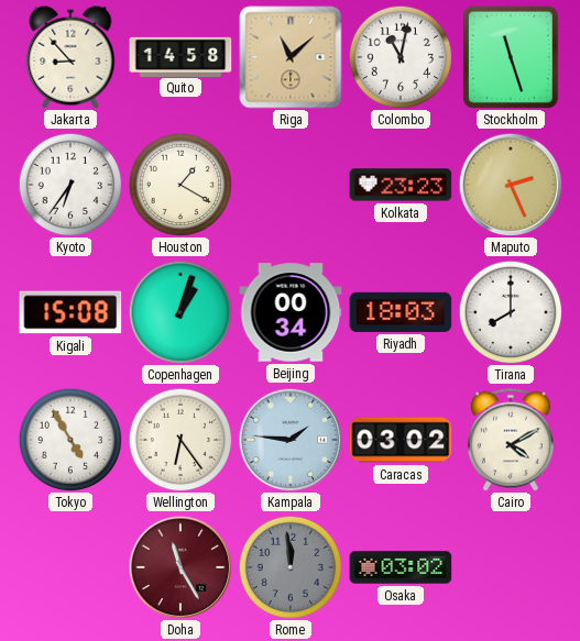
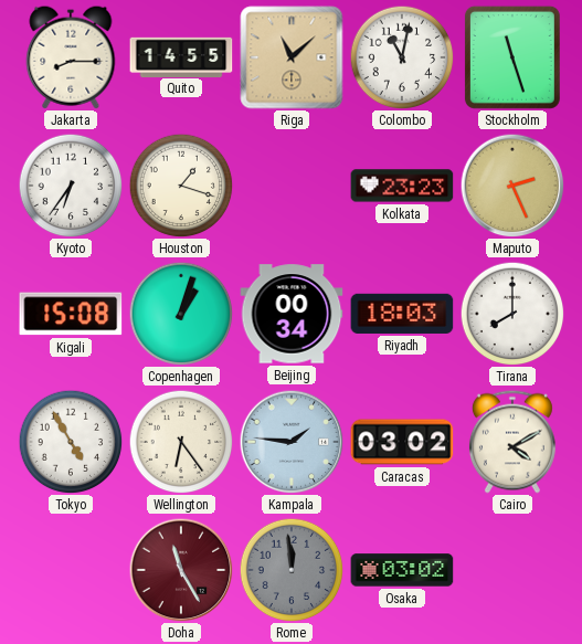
Jakarta: 8:53 -> 8:15
Quito: 14:58 -> 14:55
Houston: 1:20 -> 1:18
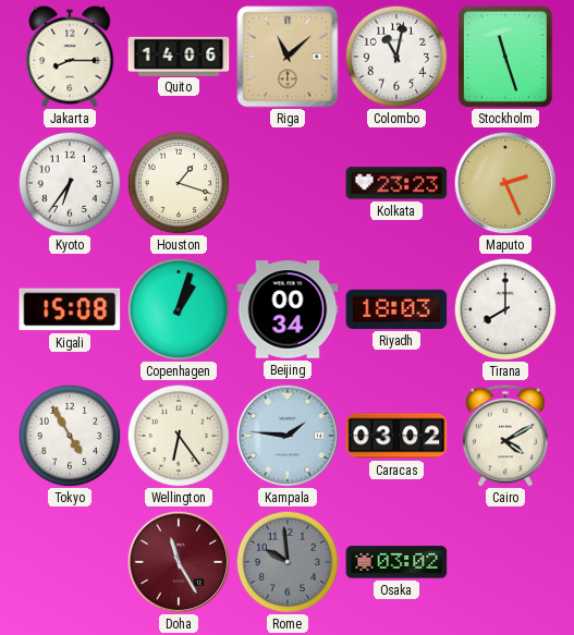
Quito: 14:55 -> 14:06
Rome: 11:59 -> 9:59
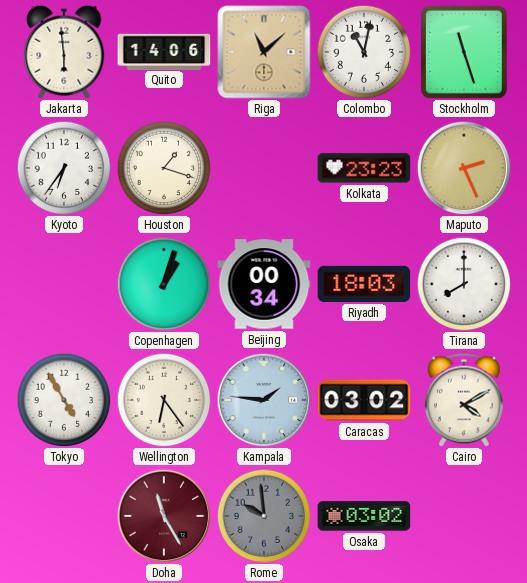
Jakarta: 8:15 -> 5:59
Kigali: 15:08 -> none
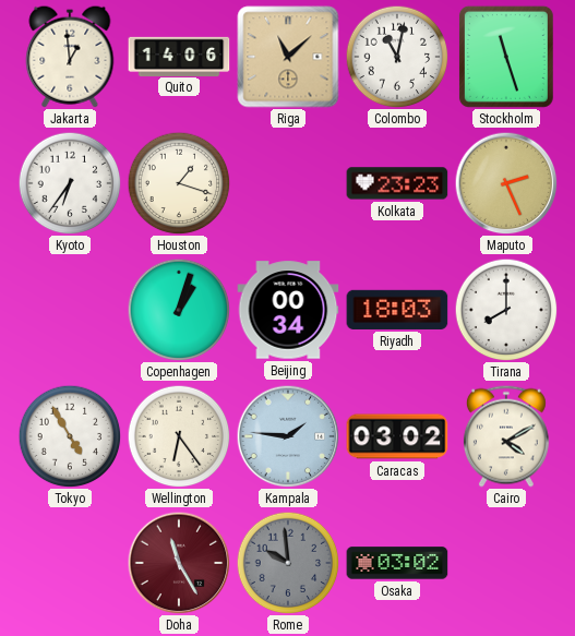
Jakarta: 5:59 -> 12:59
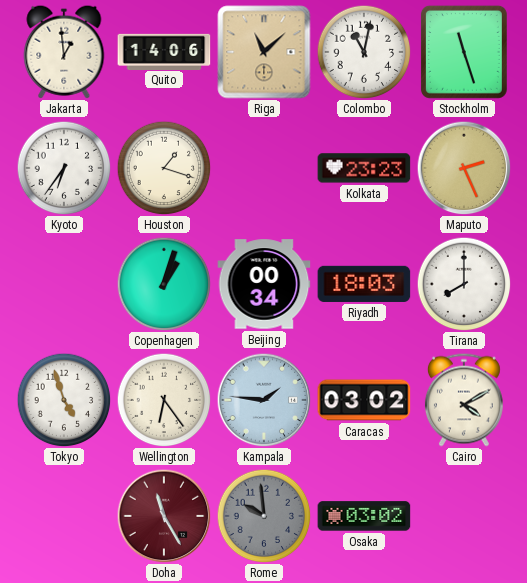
Tokyo: 4:55 -> 4:57
